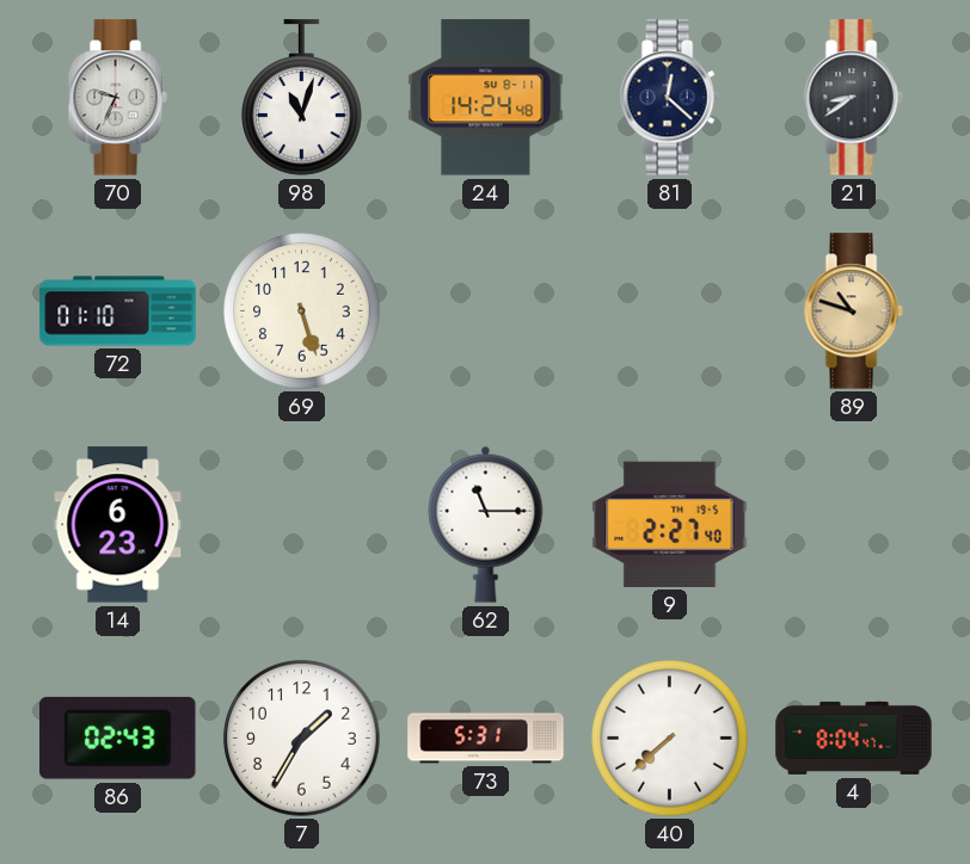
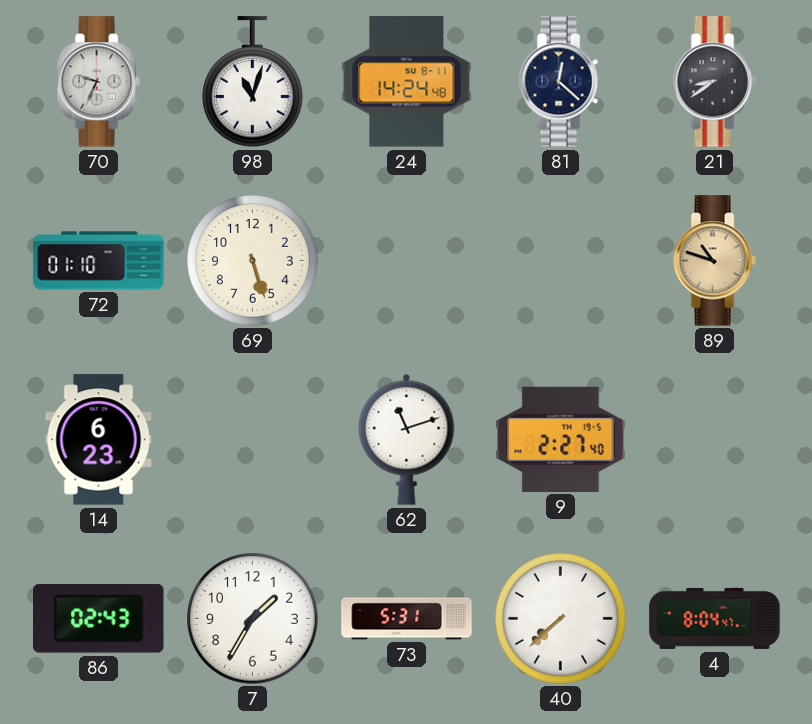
62: 11:15 -> 11:12
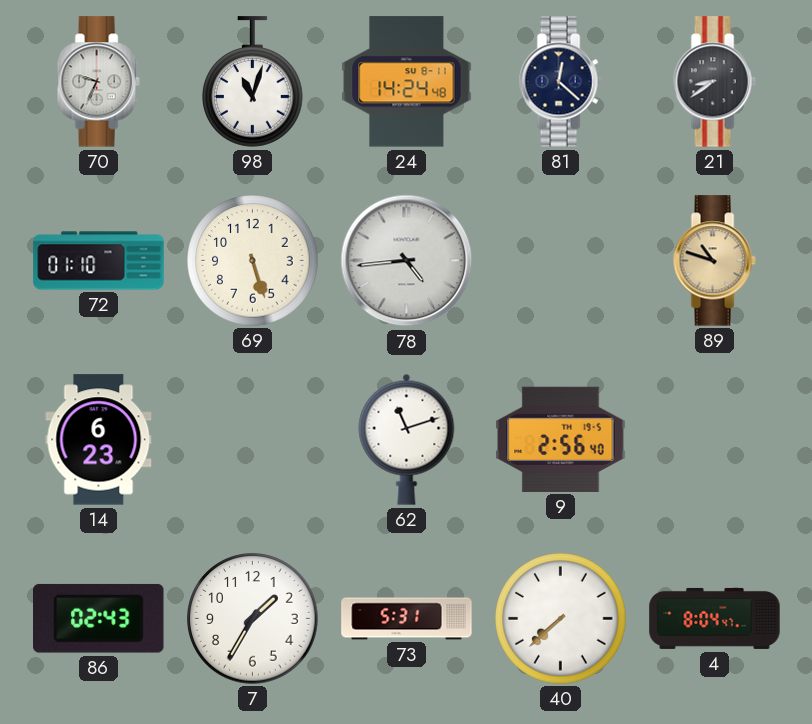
78: none -> 4:44
9: 2:27 -> 2:56
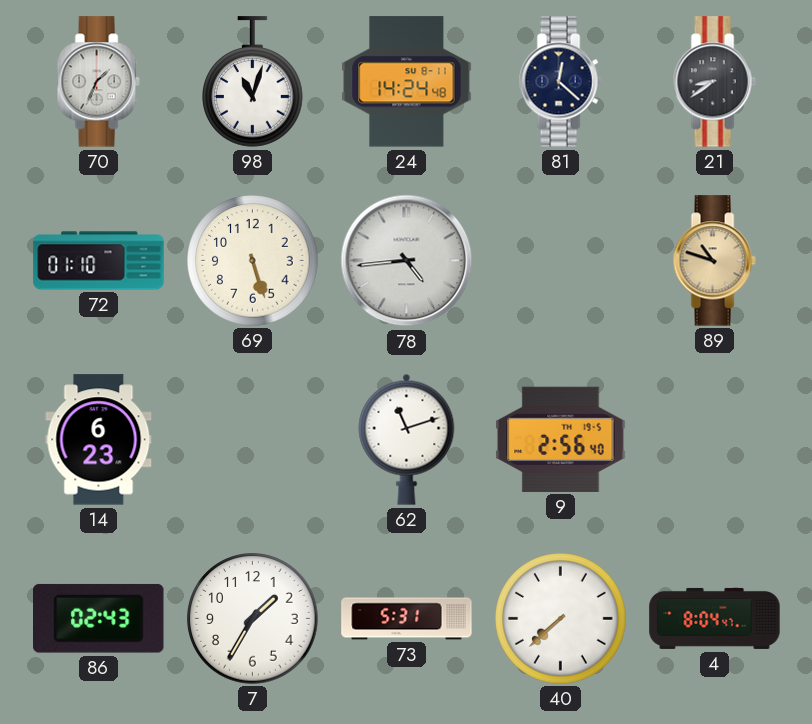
70: 9:34 -> 1:34
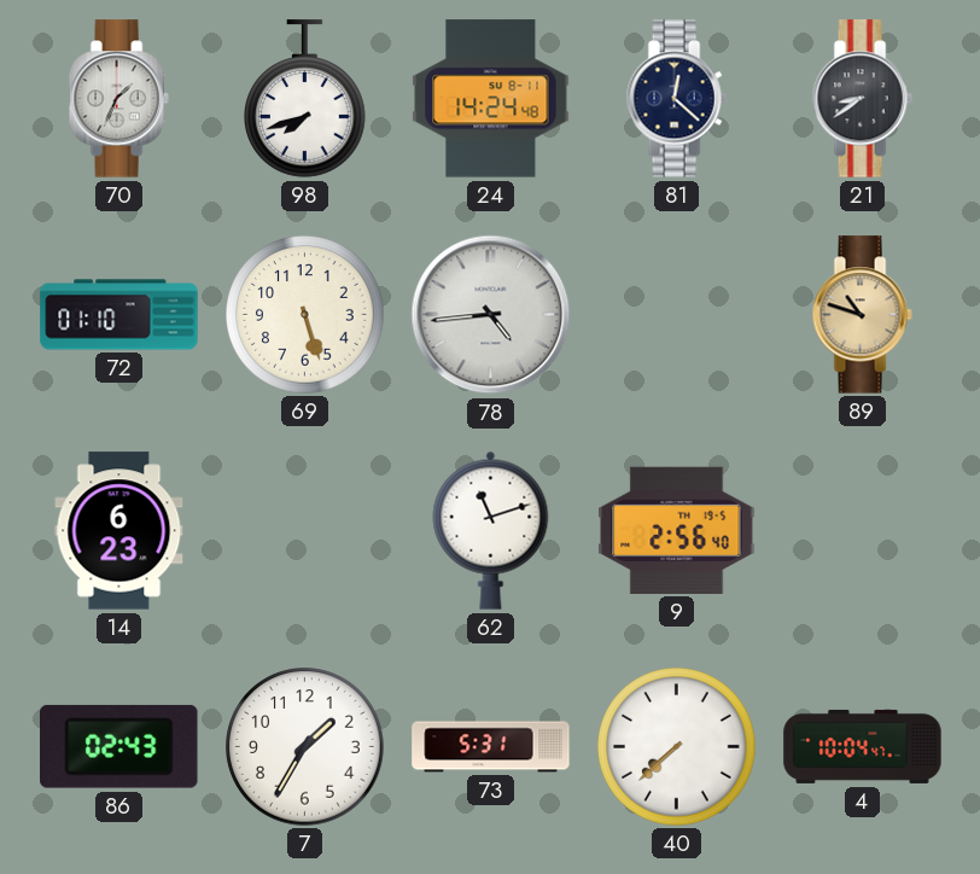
98: 11:03 -> 7:42
4: 8:04 -> 10:04
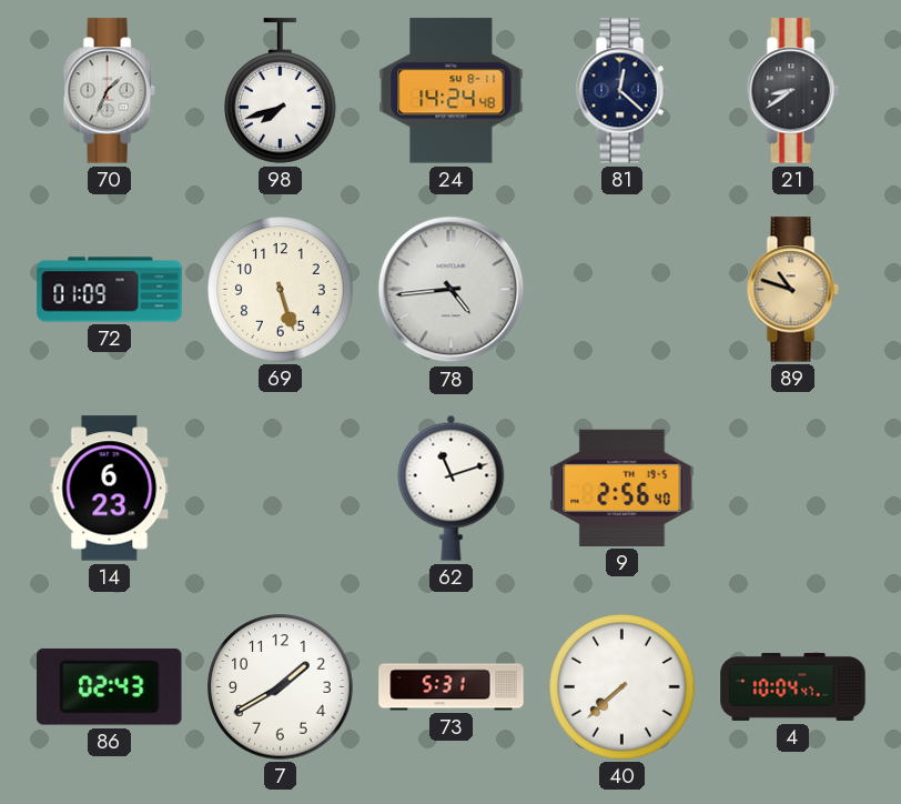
72: 01:10 -> 01:09
7: 1:35 -> 1:40
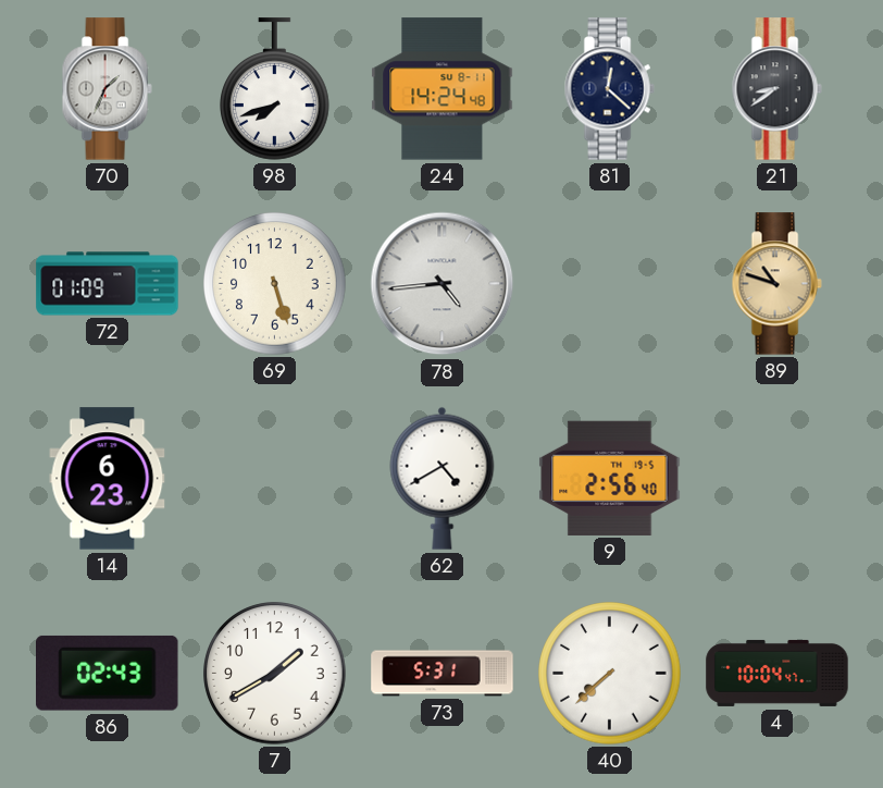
62: 11:12 -> 4:40
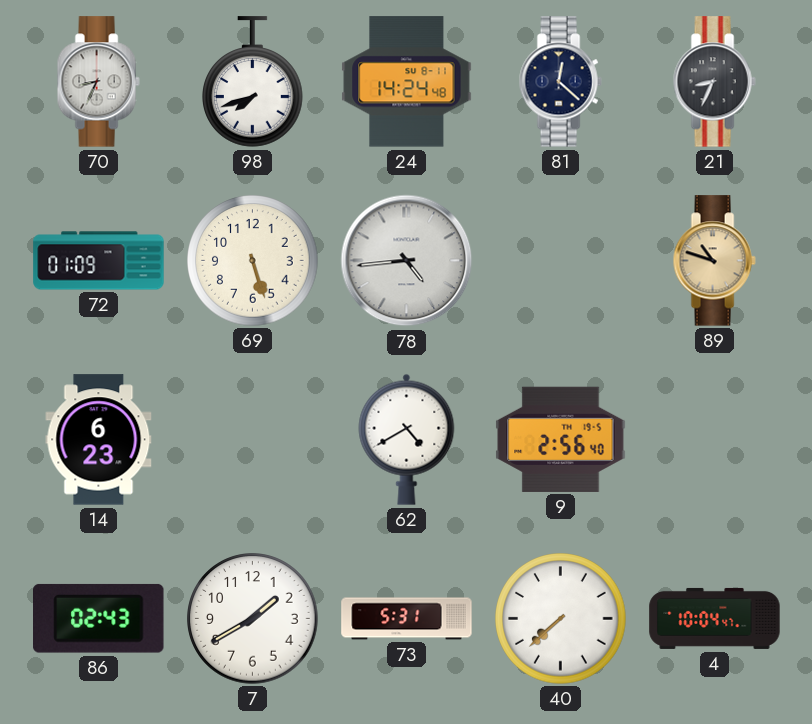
70: 1:34 -> 8:34
21: 8:39 -> 8:34
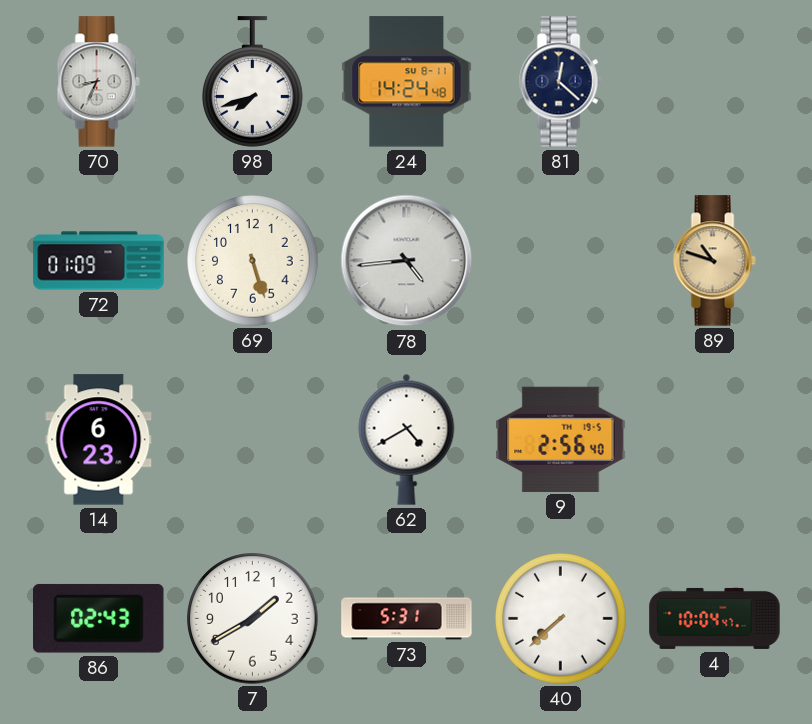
21: 8:34 -> none
